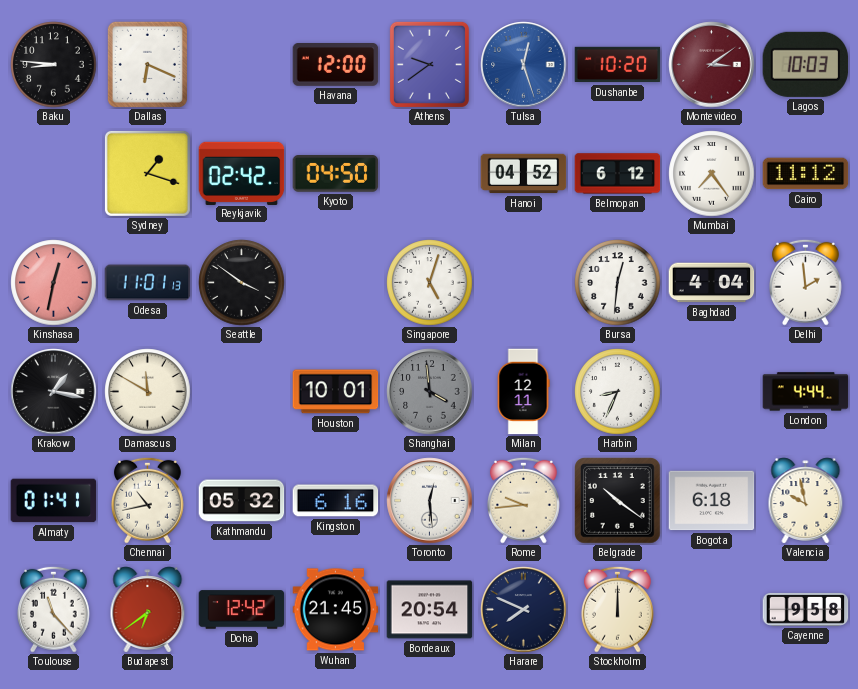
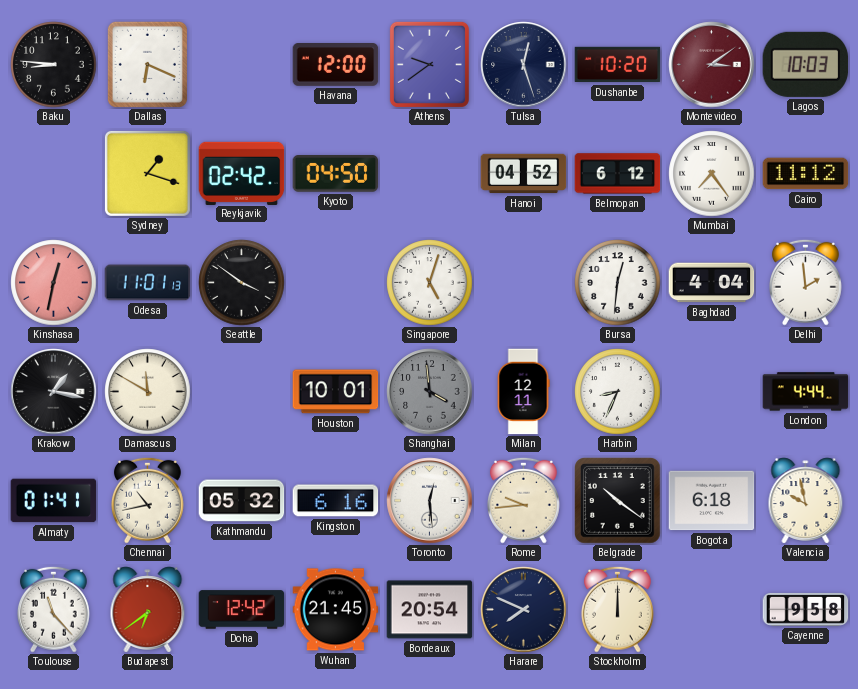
Tulsa dial: blue -> navy
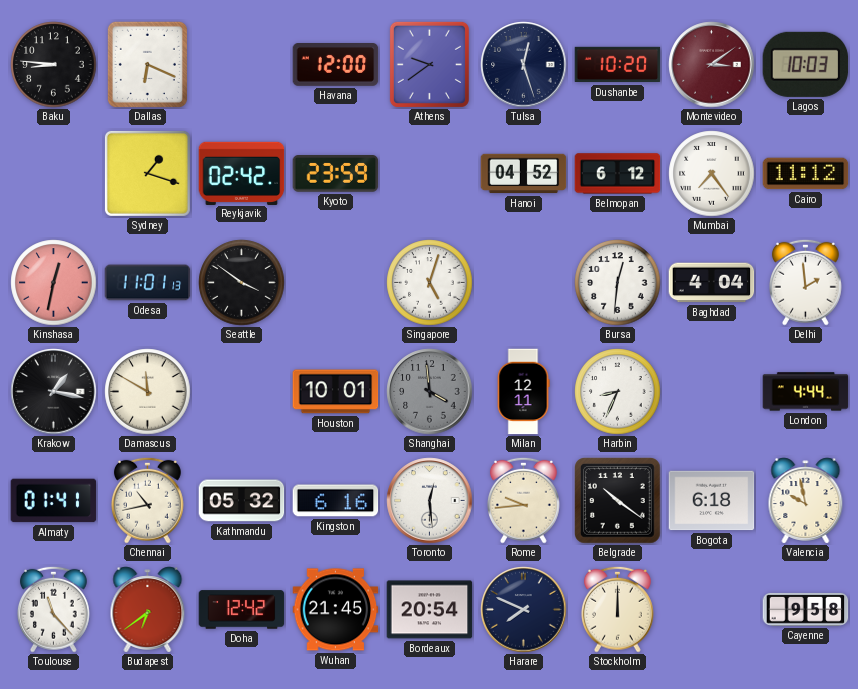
Kyoto: 04:50 -> 23:59
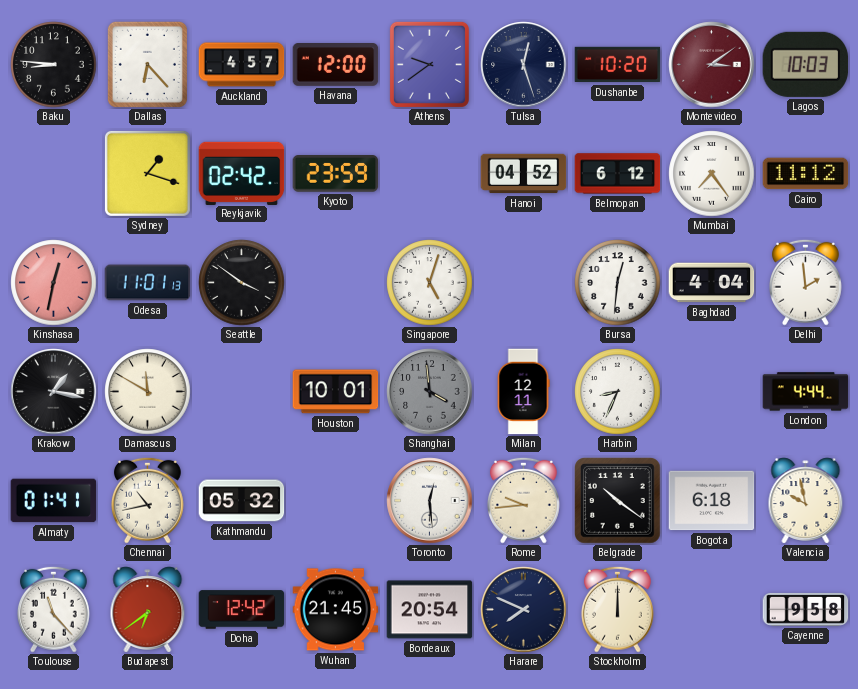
Dallas: 6:19 -> 6:23
Auckland: none -> 4:57
Kingston: 6:16 -> none
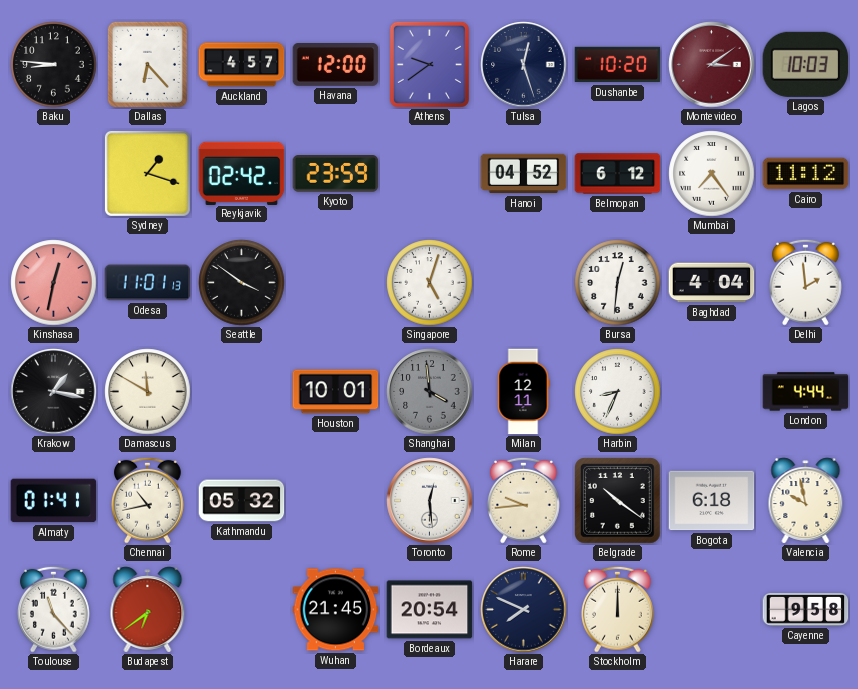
Doha: 12:42 -> none
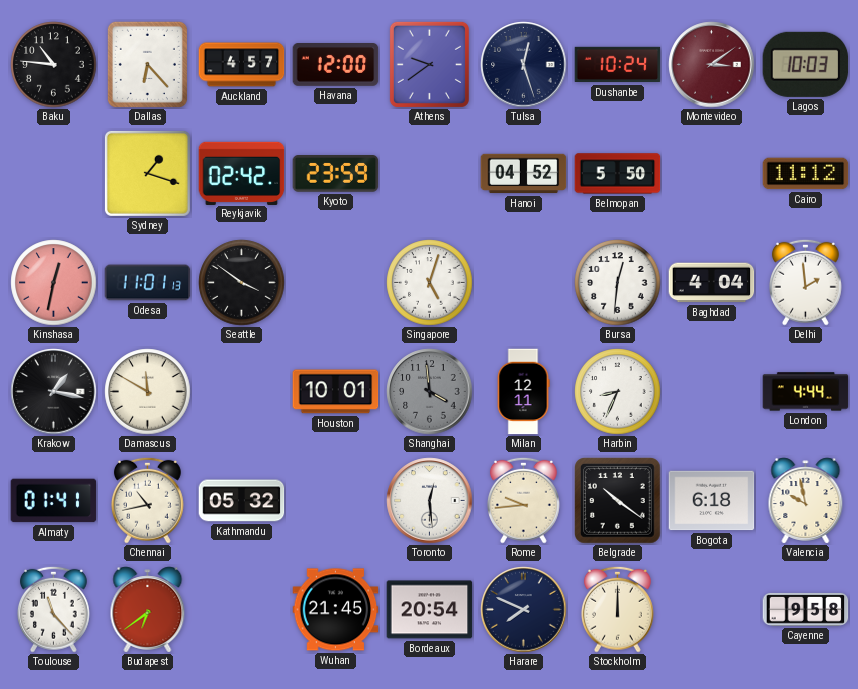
Baku: 8:46 -> 10:46
Dushanbe: 10:20 -> 10:24
Belmopan: 6:12 -> 5:50
Mumbai: 7:24 -> none
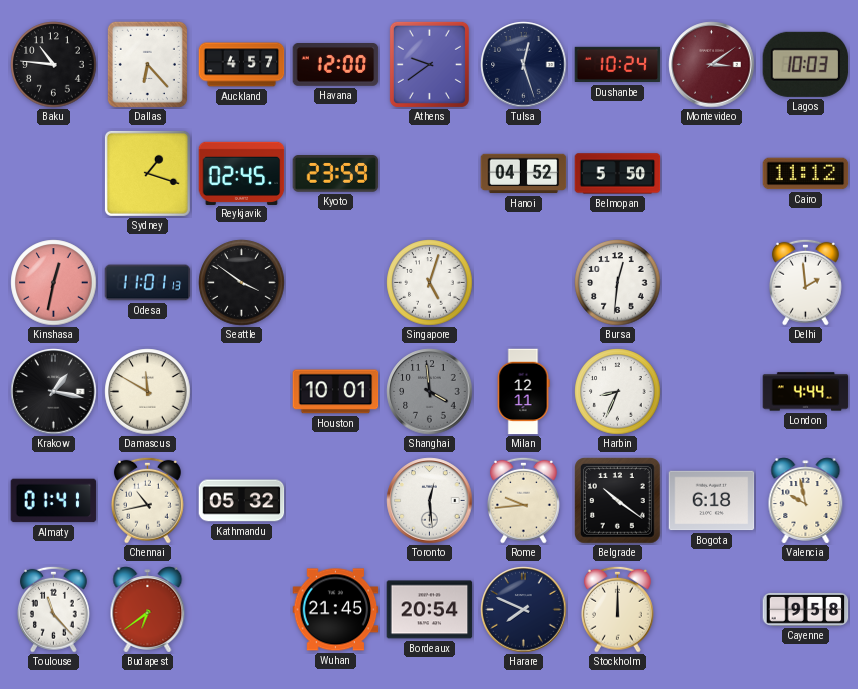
Reykjavik: 02:42 -> 02:45
Baghdad: 4:04 -> none
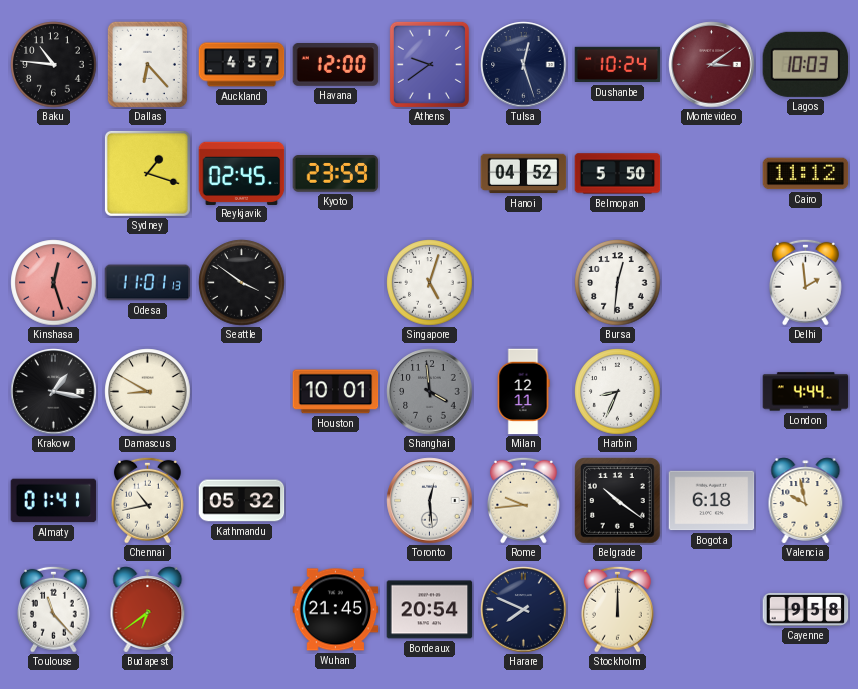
Kinshasa: 12:32 -> 12:27
Damascus: 11:50 -> 8:50
